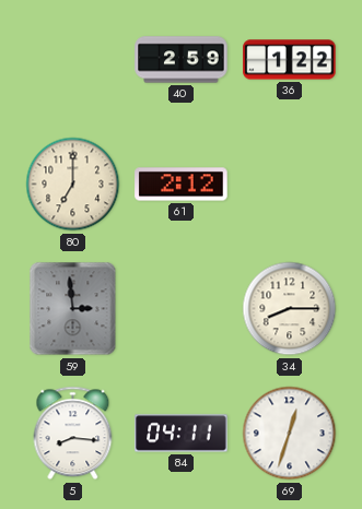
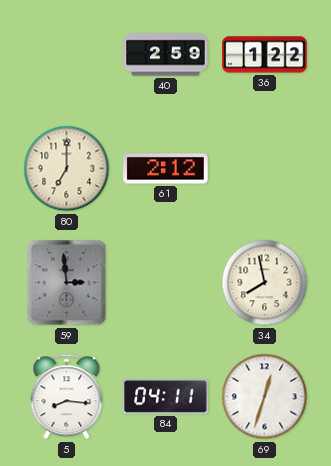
34: 8:15 -> 7:58
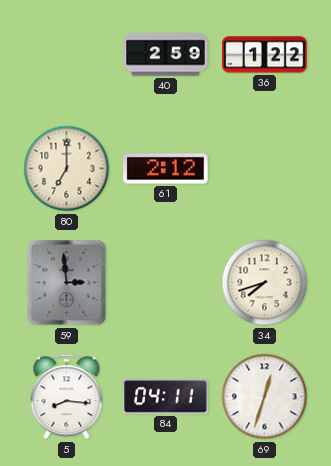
34: 7:58 -> 7:42
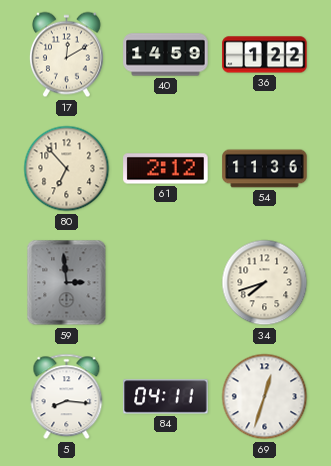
17: none -> 12:10
40: 2:59 -> 14:59
80: 7:00 -> 6:53
54: none -> 11:36
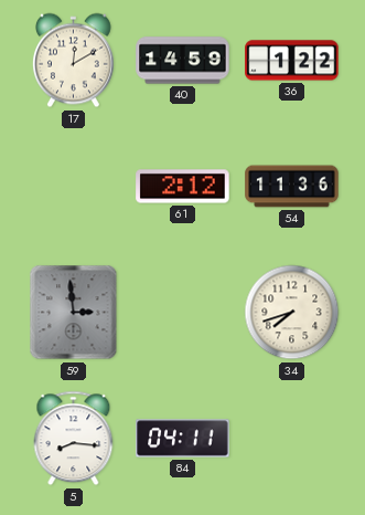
80: 6:53 -> none
69: 12:33 -> none
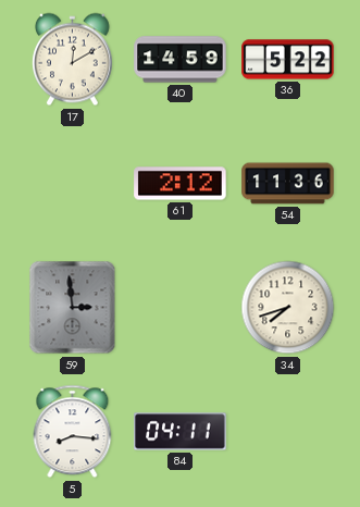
36: 1:22 -> 5:22
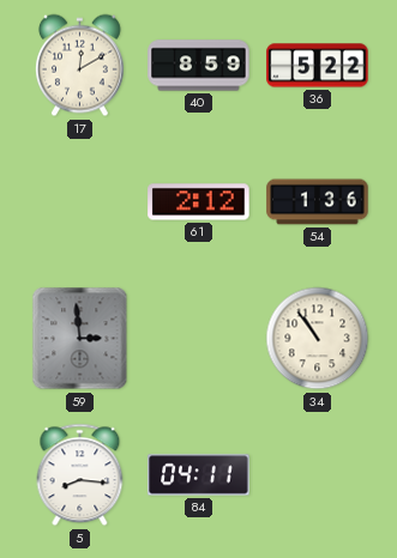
40: 14:59 -> 8:59
54: 11:36 -> 1:36
34: 7:42 -> 10:54
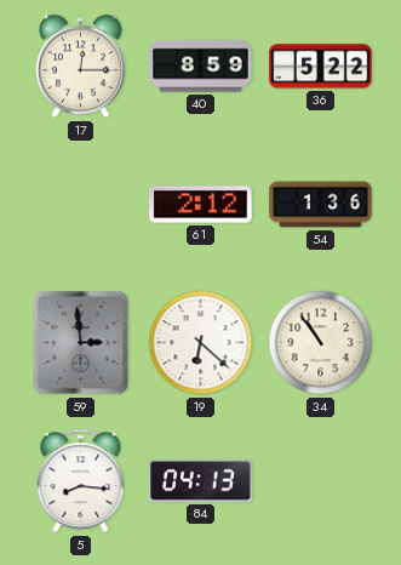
17: 12:10 -> 12:15
19: none -> 6:22
84: 04:11 -> 04:13
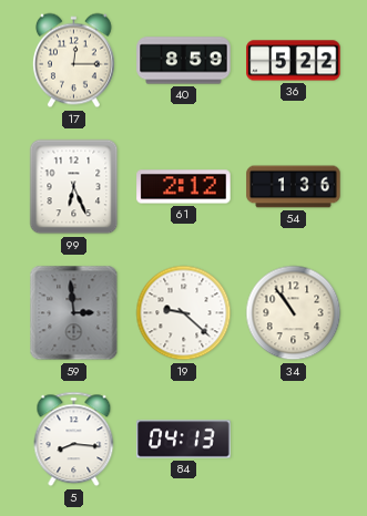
99: none -> 6:26
19: 6:22 -> 9:22
